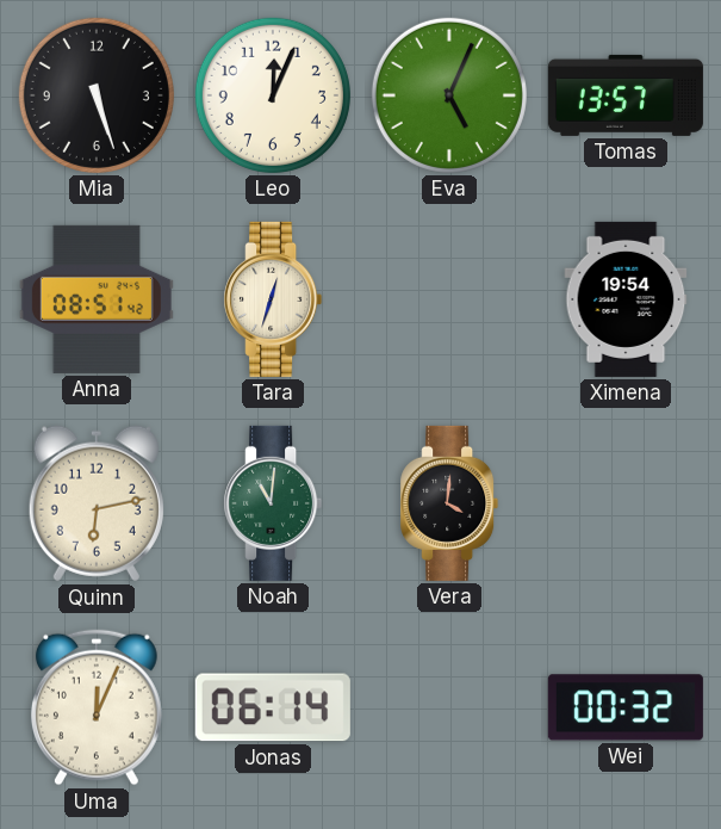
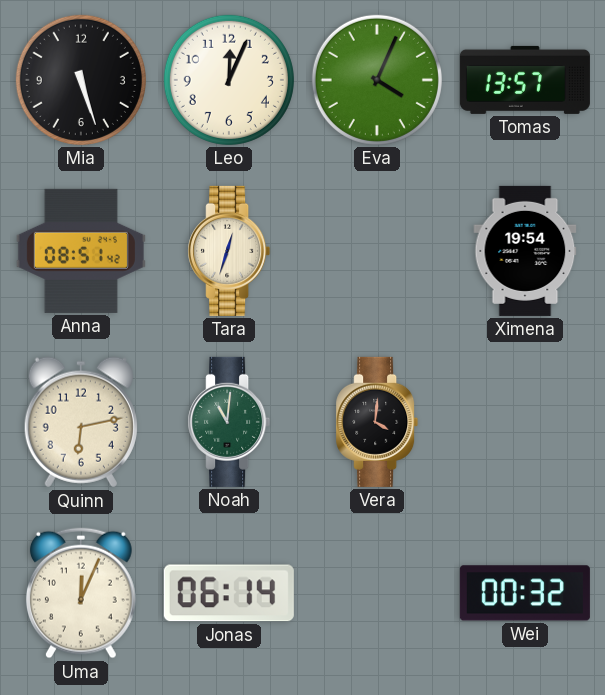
Eva: 5:04 -> 4:04
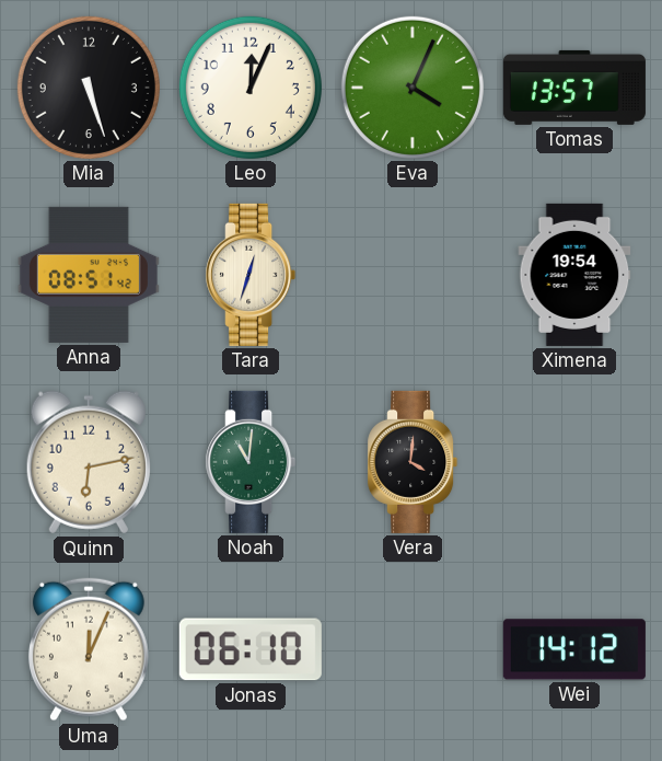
Jonas: 06:14 -> 06:10
Wei: 00:32 -> 14:12
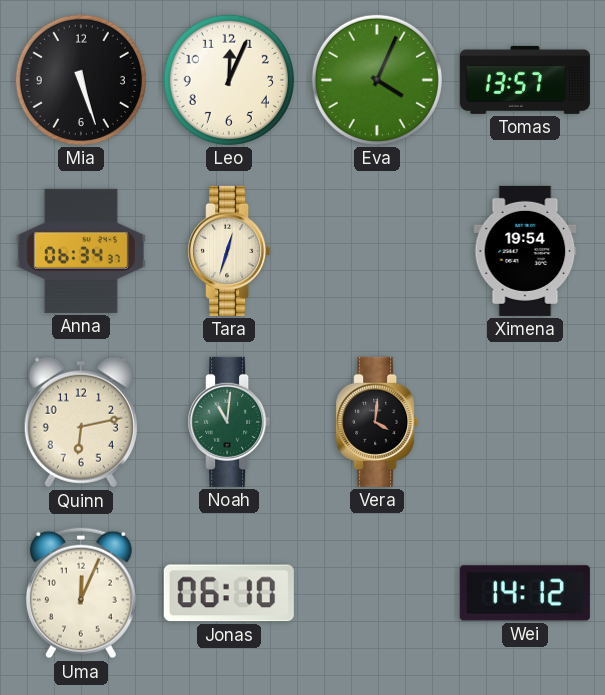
Anna: 08:51 -> 06:34
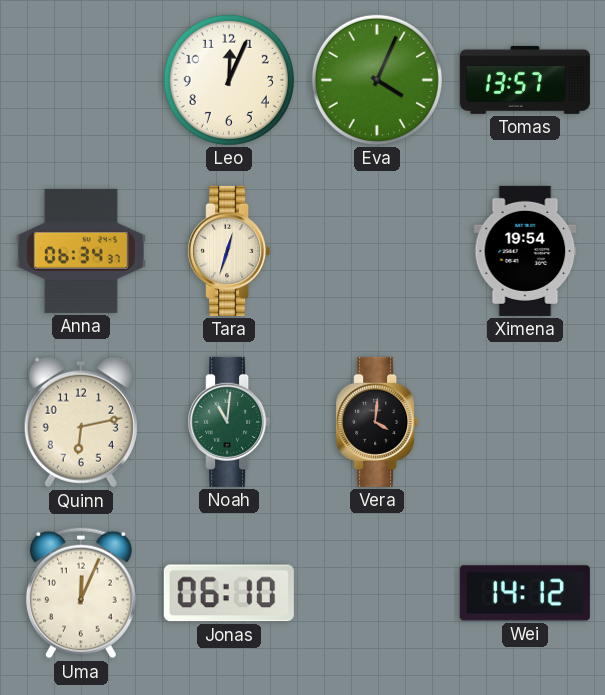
Mia: 5:27 -> none
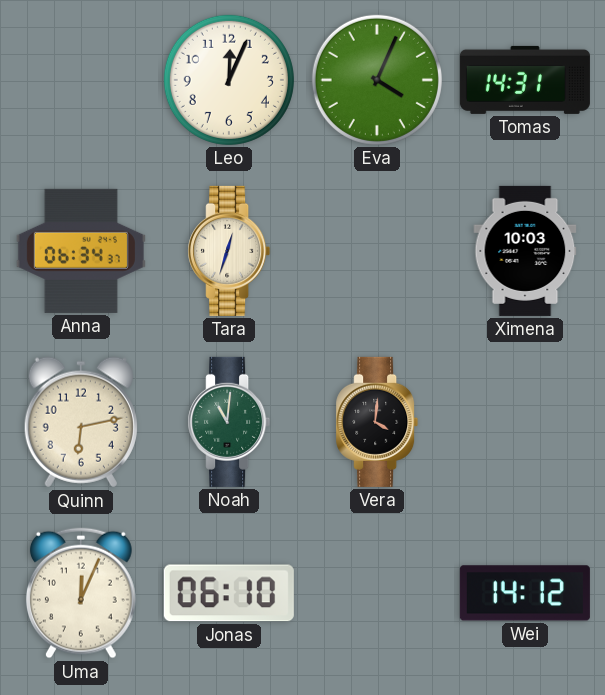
Tomas: 13:57 -> 14:31
Ximena: 19:54 -> 10:03
